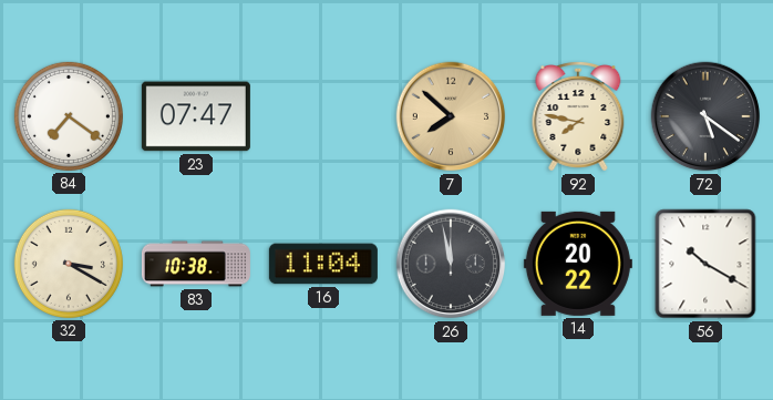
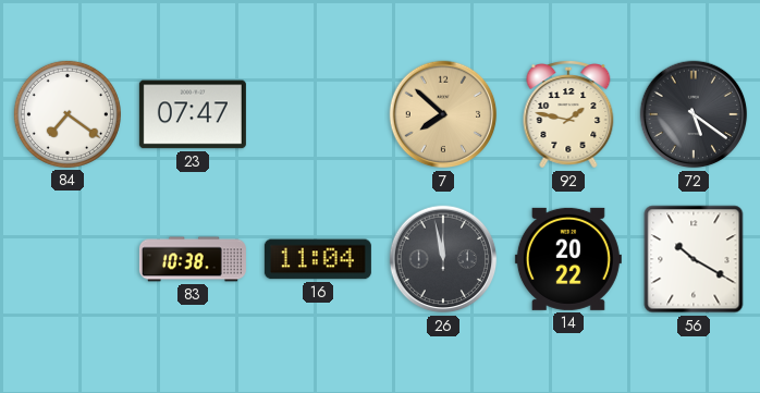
92: 7:47 -> 1:47
32: 3:20 -> none
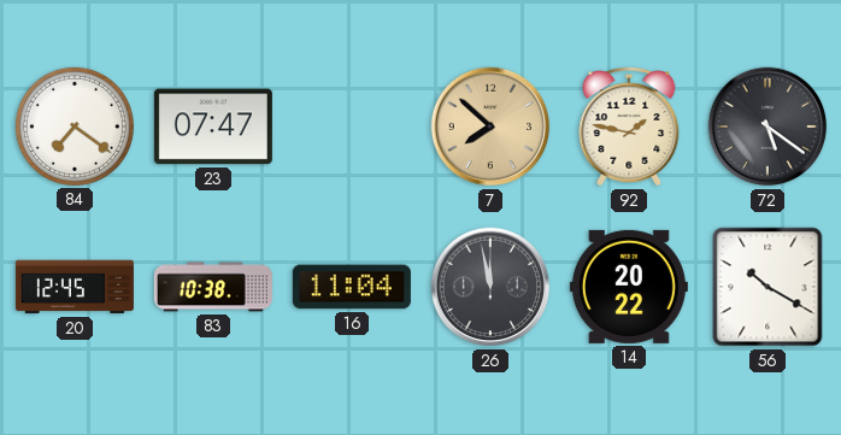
20: none -> 12:45
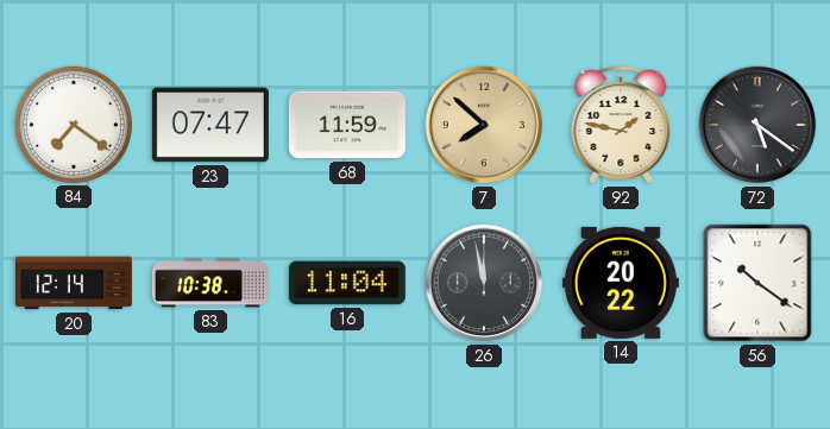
68: none -> 11:59
20: 12:45 -> 12:14
56: 10:20 -> 10:21
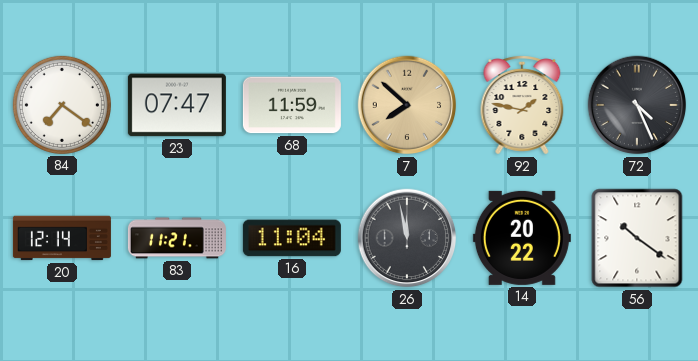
72: 5:21 -> 4:26
83: 10:38 -> 11:21
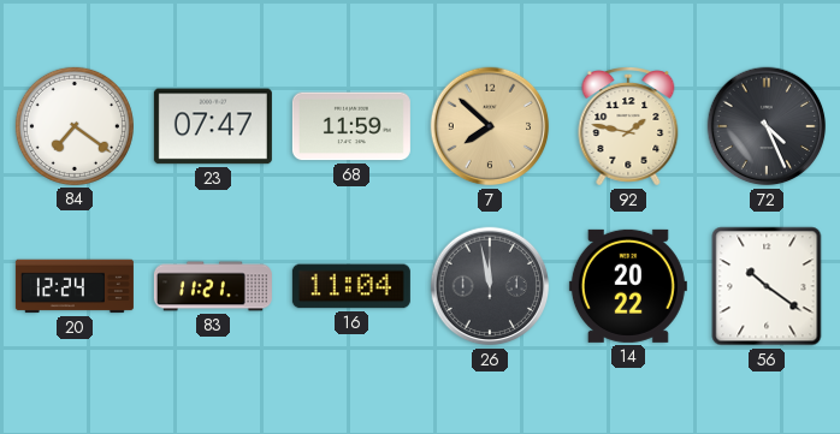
20: 12:14 -> 12:24
